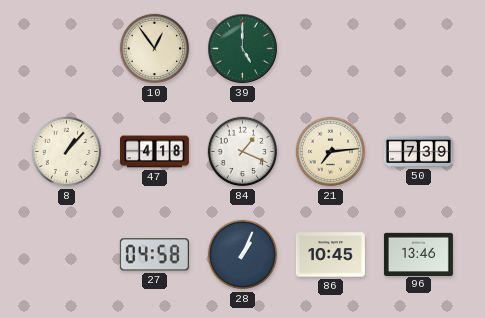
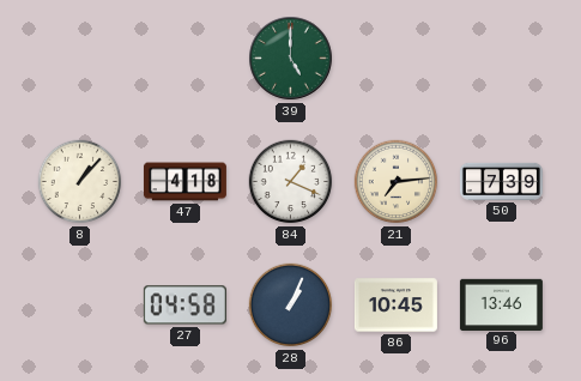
10: 12:54 -> none
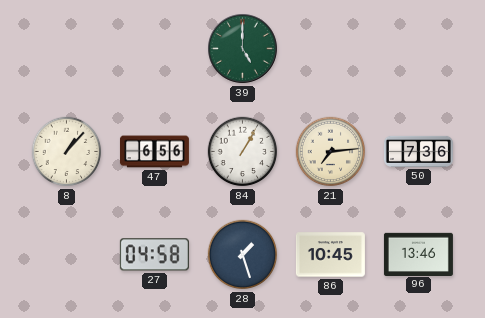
47: 4:18 -> 6:56
84: 1:19 -> 1:05
50: 7:39 -> 7:36
28: 1:04 -> 1:27
